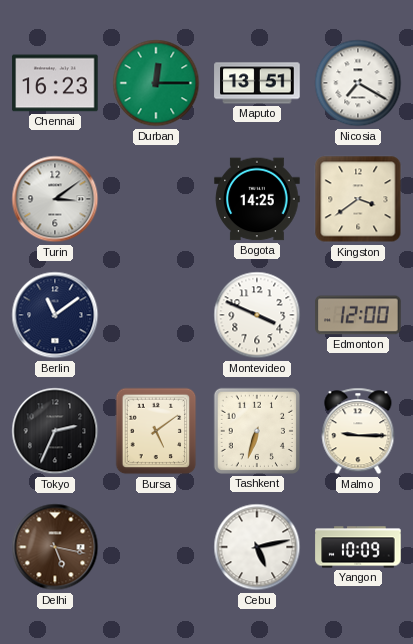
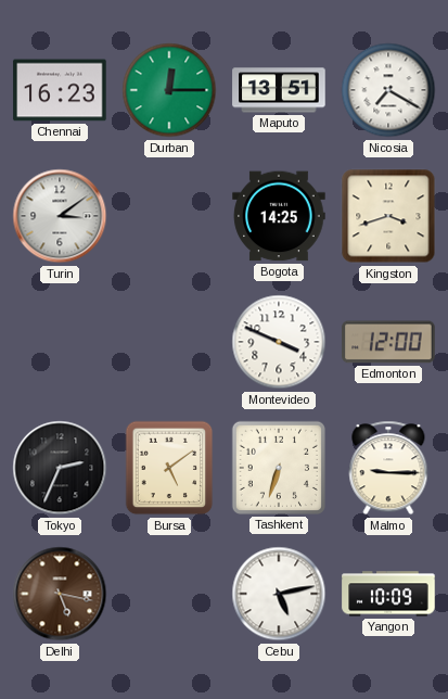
Kingston: 3:39 -> 3:42
Berlin: 11:09 -> none
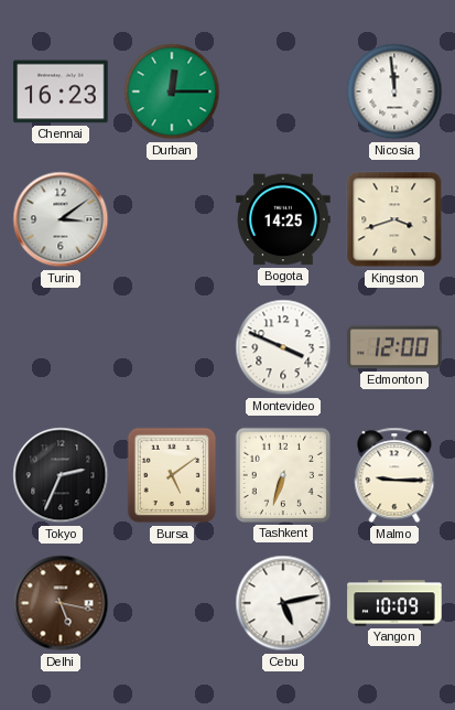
Maputo: 13:51 -> none
Nicosia: 7:20 -> 11:59
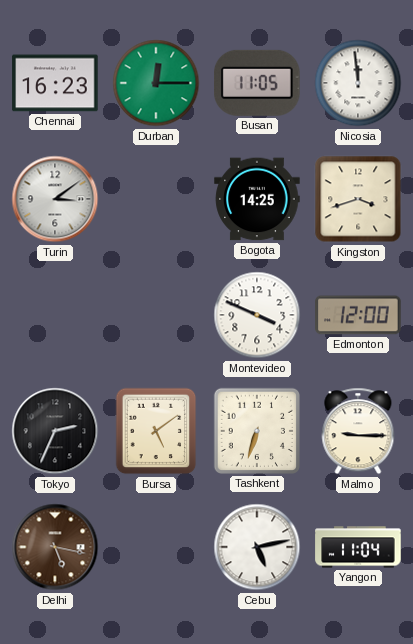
Busan: none -> 11:05
Yangon: 10:09 -> 11:04
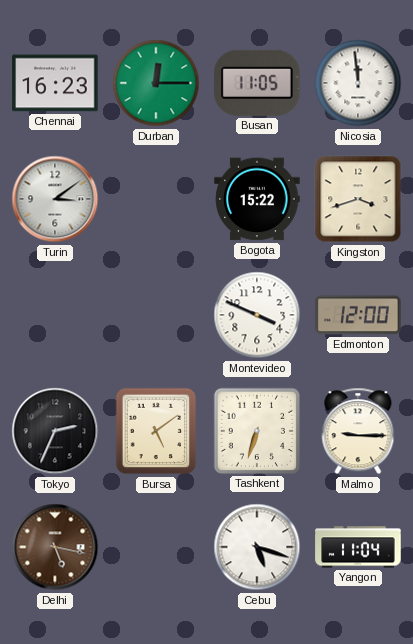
Bogota: 14:25 -> 15:22
Cebu: 5:13 -> 5:18
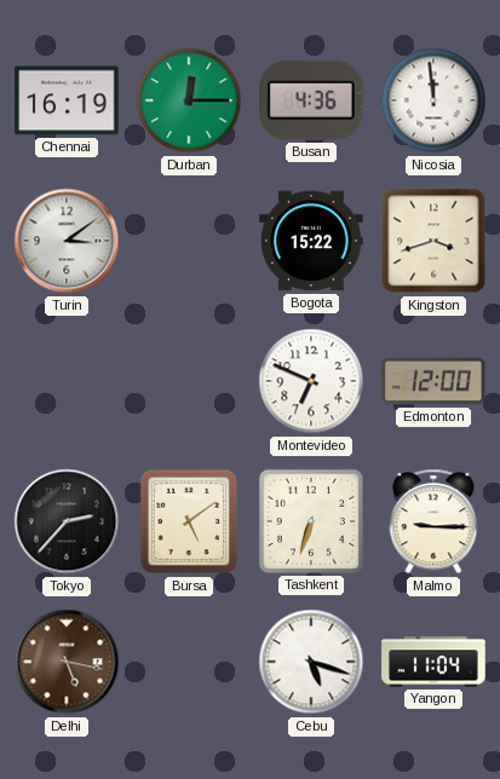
Chennai: 16:23 -> 16:19
Busan: 11:05 -> 4:36
Montevideo: 3:49 -> 6:49
Tokyo: 2:34 -> 2:37
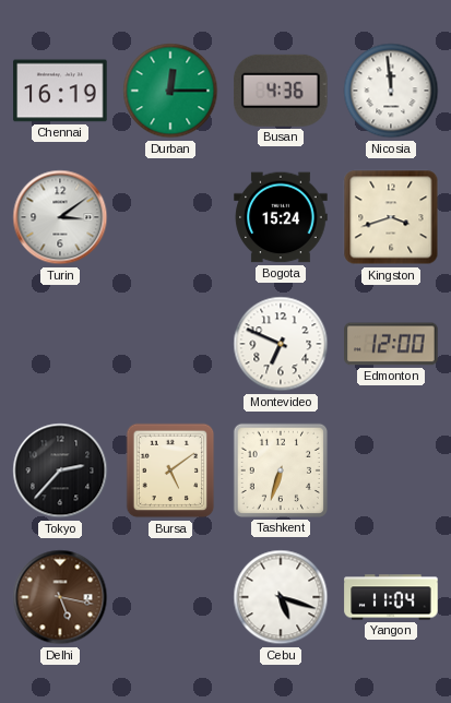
Bogota: 15:22 -> 15:24
Malmo: 9:15 -> none
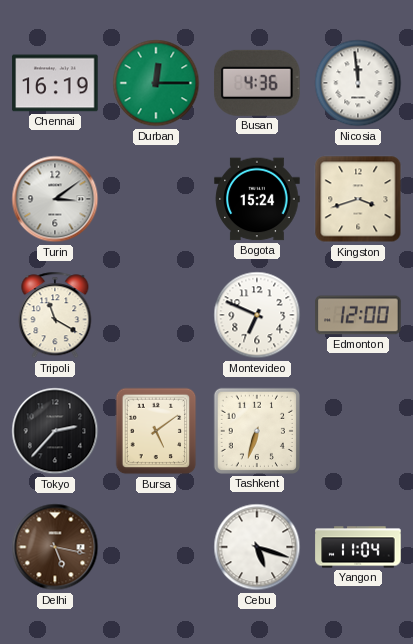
Tripoli: none -> 11:20
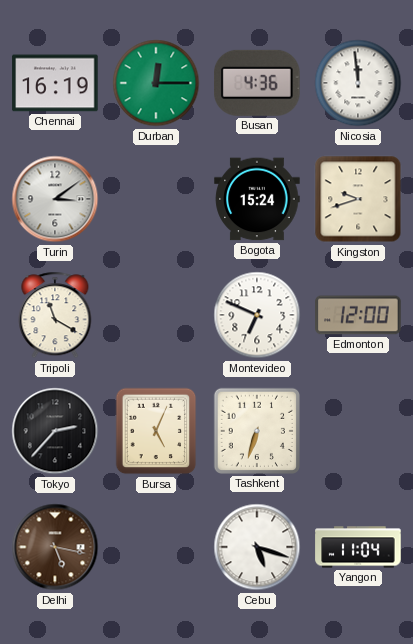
Kingston: 3:42 -> 9:42
Bursa: 5:09 -> 5:04
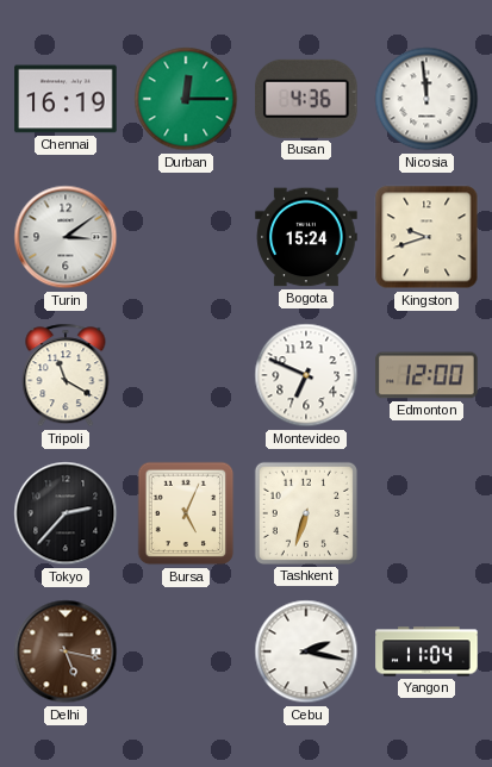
Cebu: 5:18 -> 2:17
